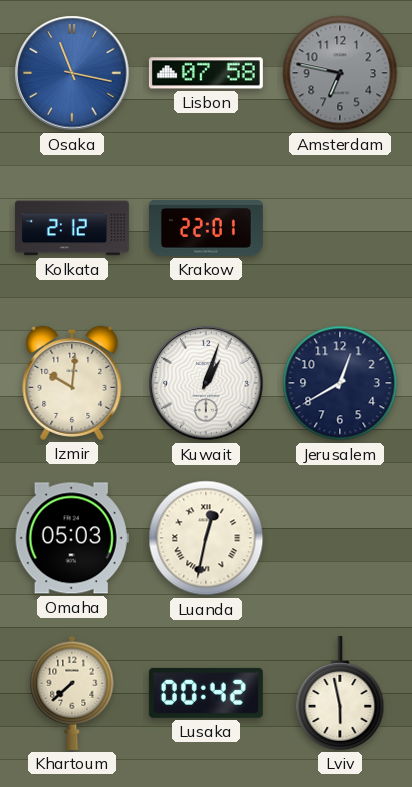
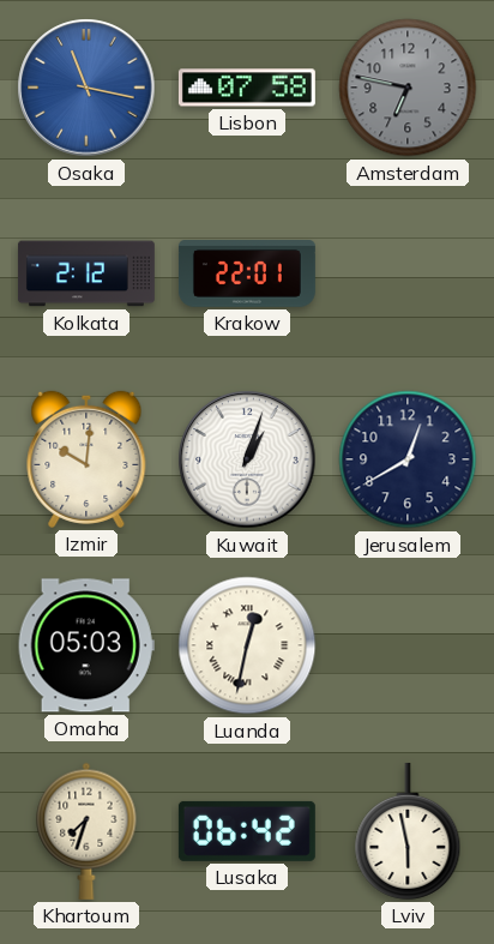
Khartoum: 7:38 -> 7:33
Lusaka: 00:42 -> 06:42
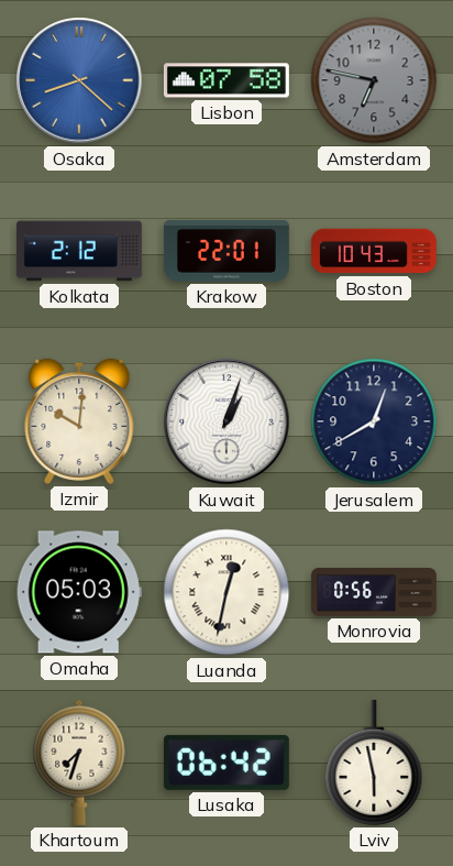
Osaka: 11:17 -> 8:22
Boston: none -> 10:43
Monrovia: none -> 0:56
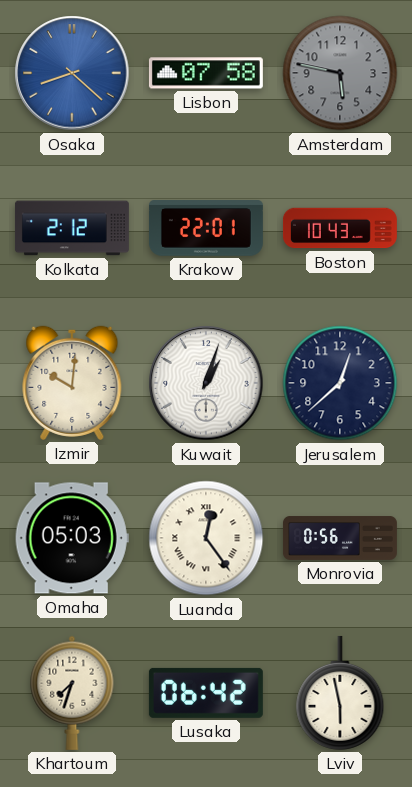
Amsterdam: 6:47 -> 5:47
Jerusalem: 12:40 -> 12:38
Luanda: 12:32 -> 12:24
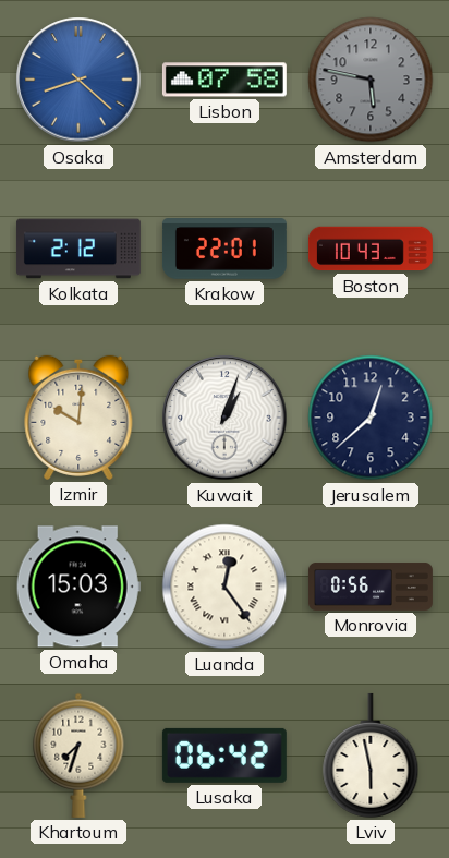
Omaha: 05:03 -> 15:03
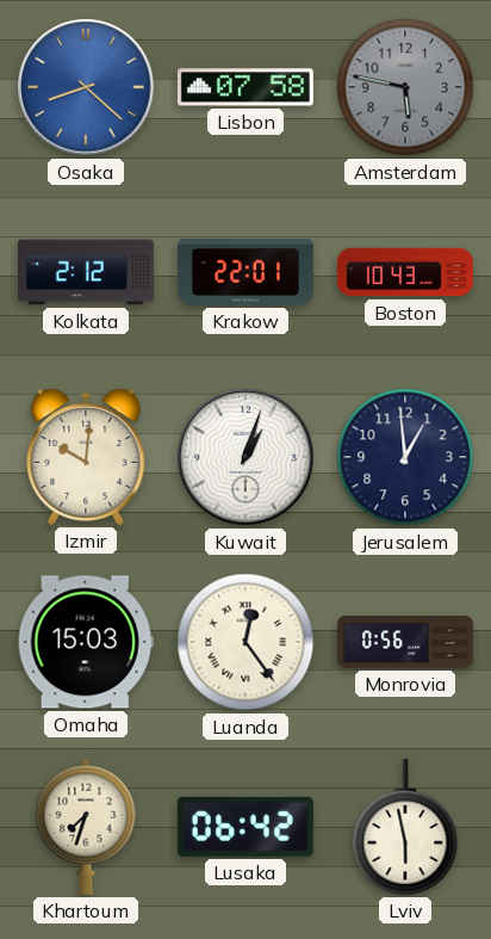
Jerusalem: 12:38 -> 12:59
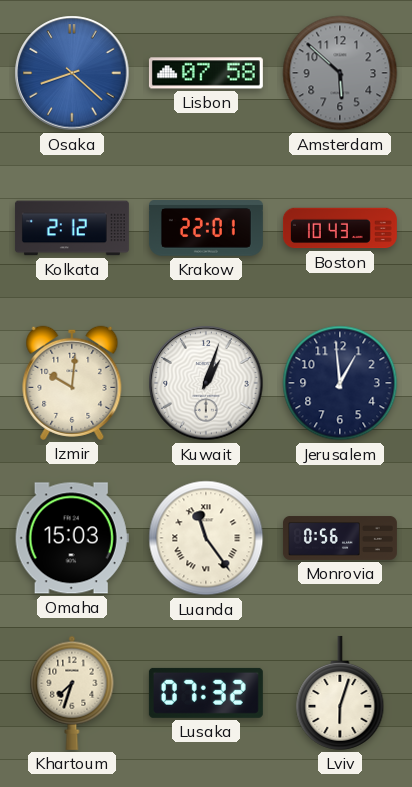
Amsterdam: 5:47 -> 5:52
Luanda: 12:24 -> 11:24
Lusaka: 06:42 -> 07:32
Lviv: 5:58 -> 6:03
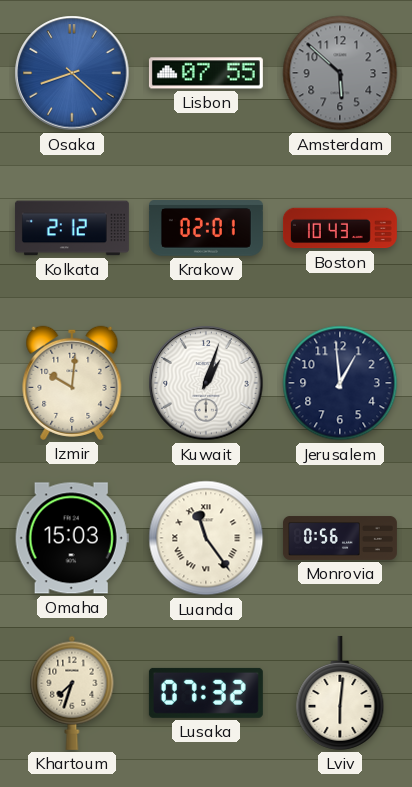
Lisbon: 07:58 -> 07:55
Krakow: 22:01 -> 02:01
Lviv: 6:03 -> 6:01
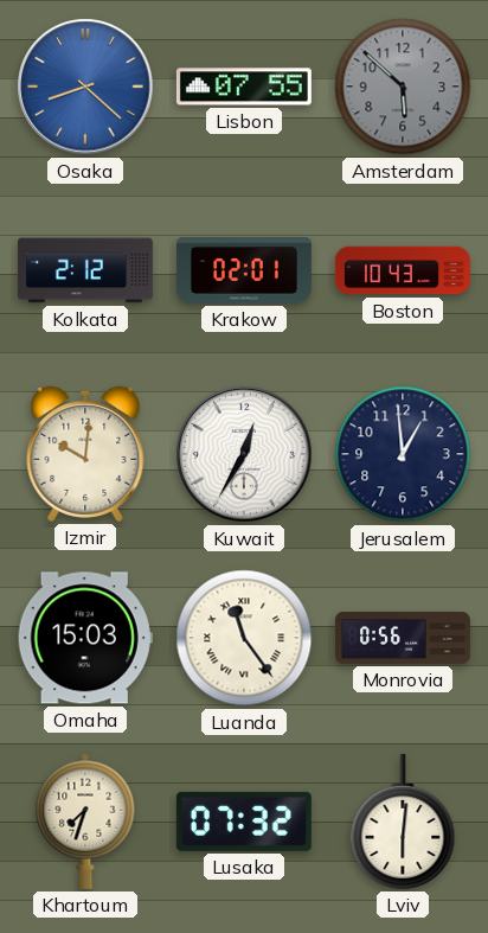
Kuwait: 1:03 -> 12:35
